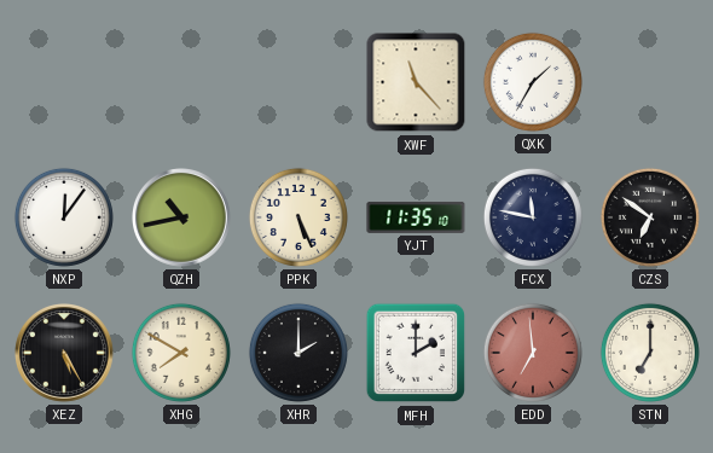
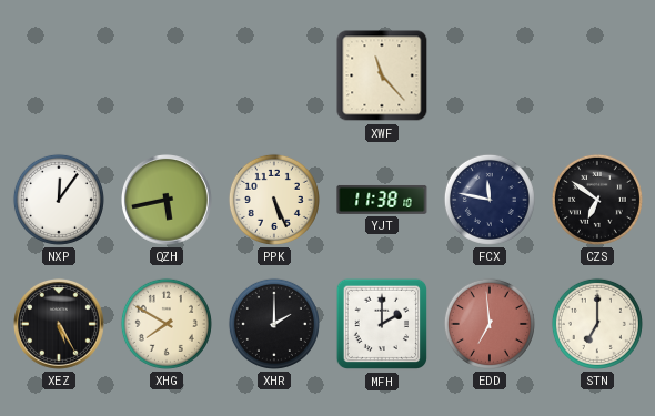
QXK: 1:35 -> none
QZH: 10:43 -> 5:43
YJT: 11:35 -> 11:38
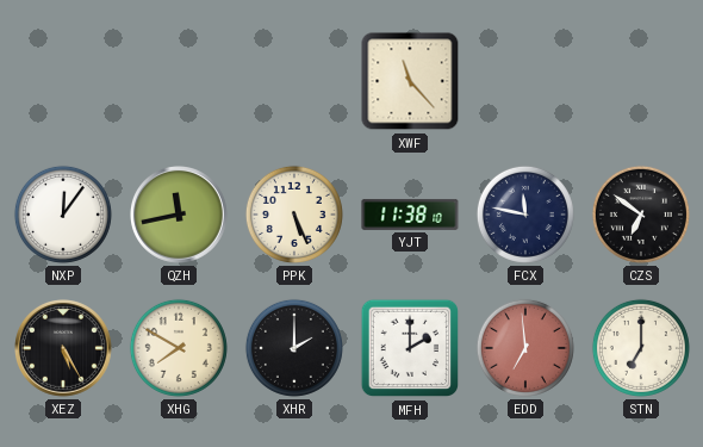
QZH: 5:43 -> 11:43
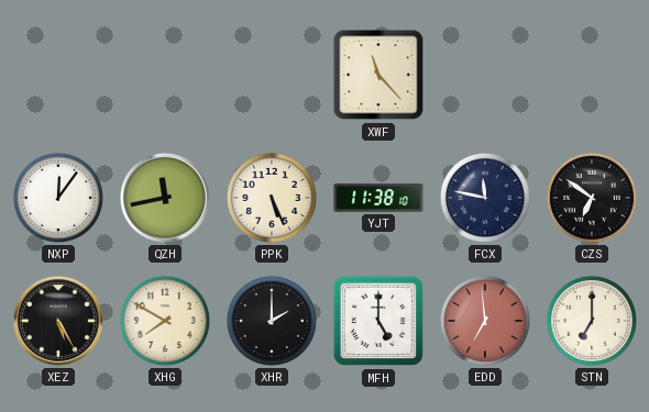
MFH: 2:00 -> 5:00
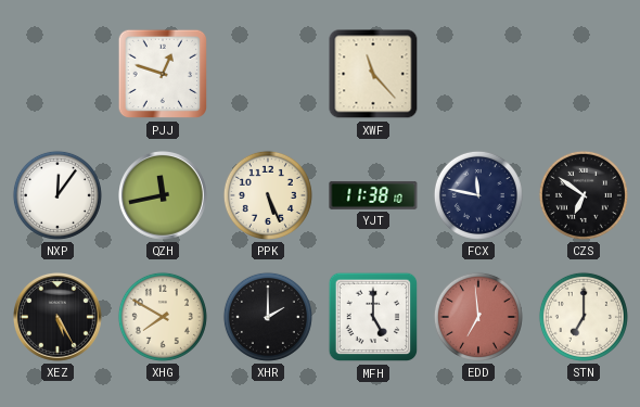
PJJ: none -> 12:48
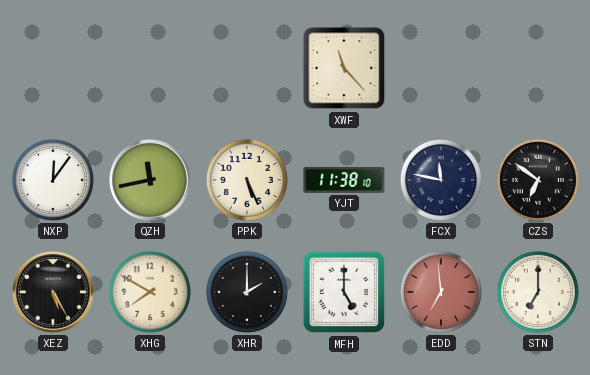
PJJ: 12:48 -> none
